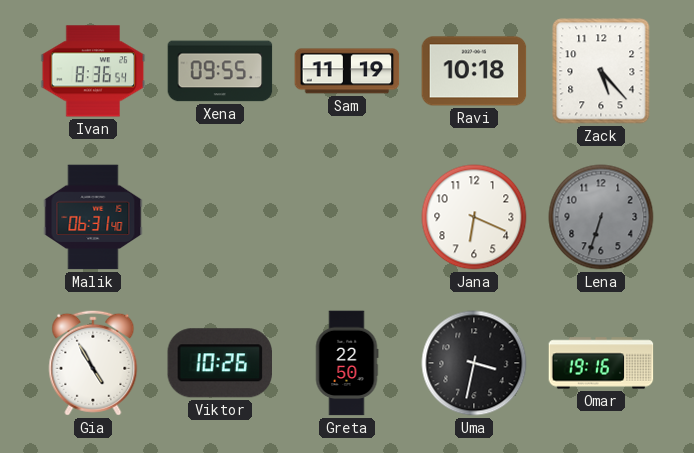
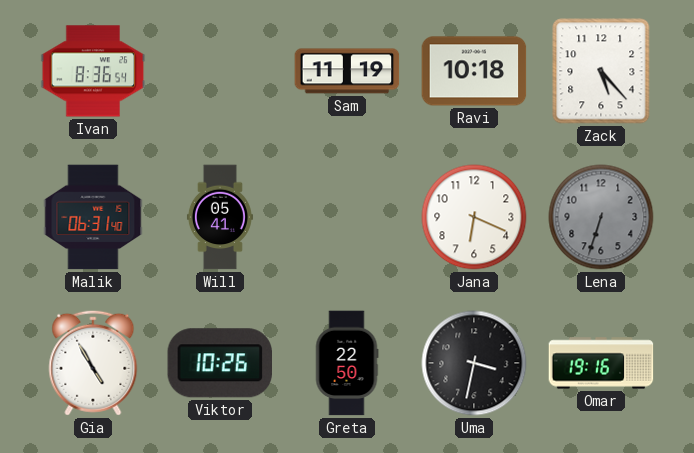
Xena: 09:55 -> none
Will: none -> 05:41
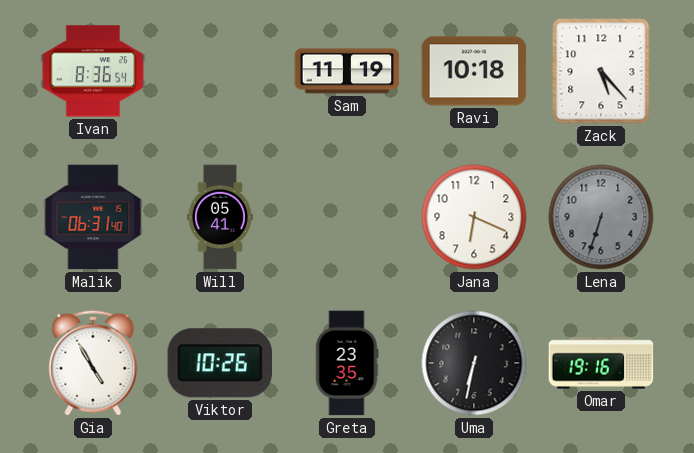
Greta: 22:50 -> 23:35
Uma: 3:32 -> 6:32
